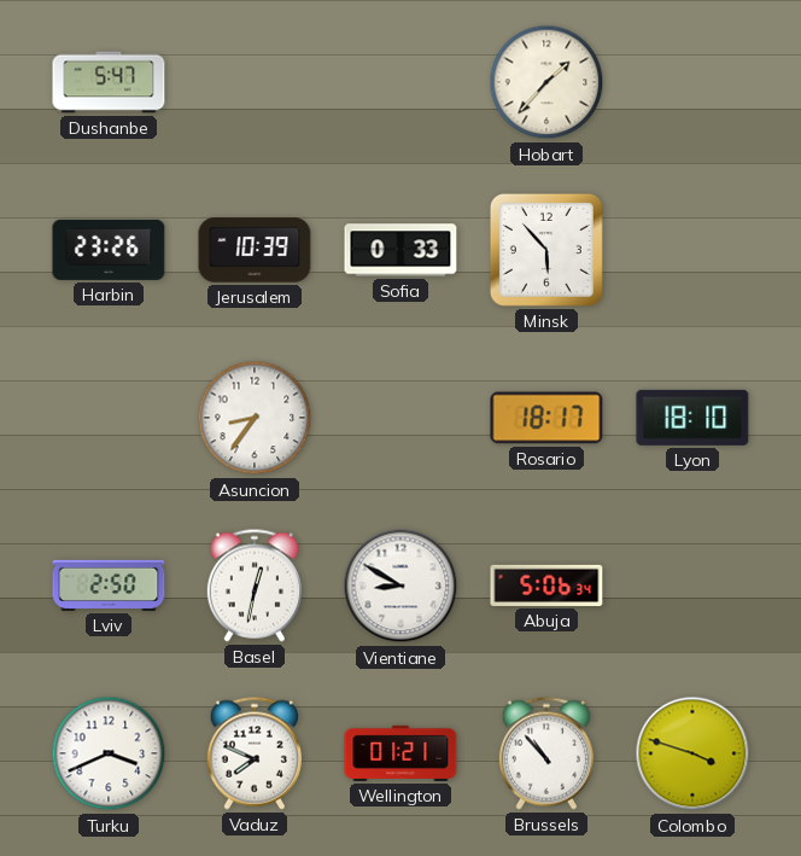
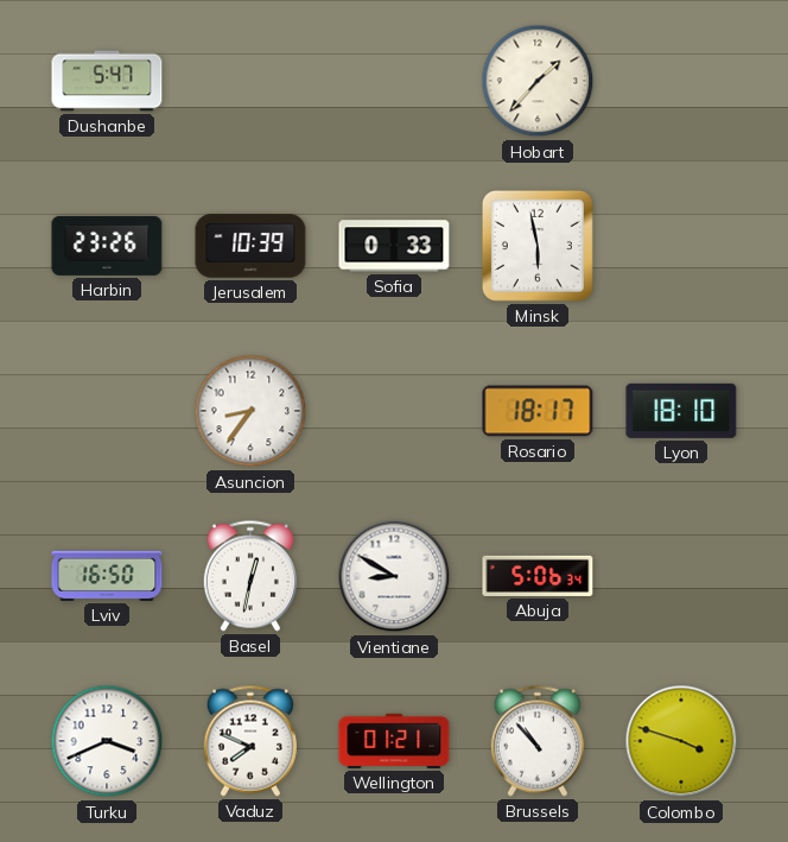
Minsk: 5:53 -> 5:58
Lviv: 2:50 -> 16:50
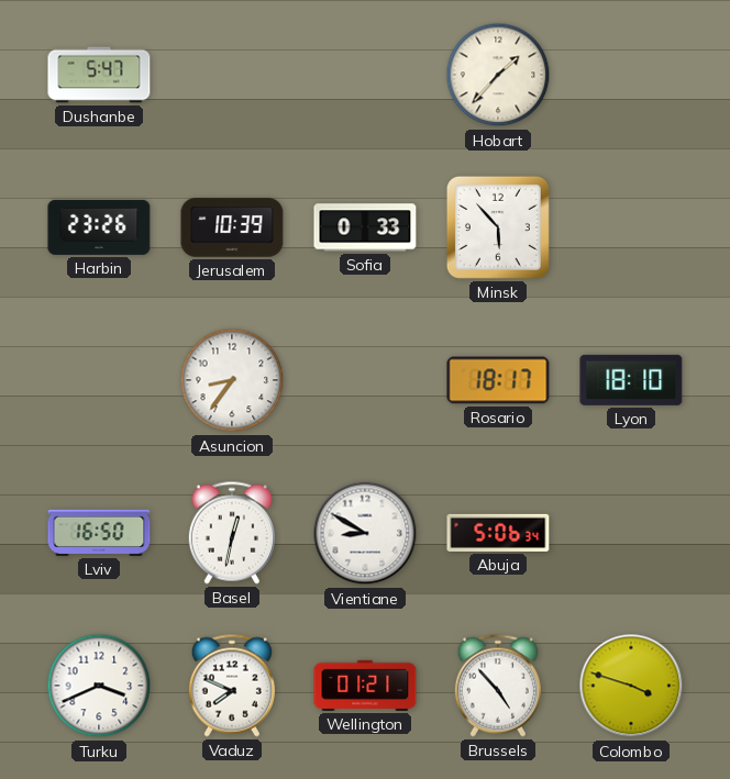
Minsk: 5:58 -> 5:53
Brussels: 10:53 -> 4:53
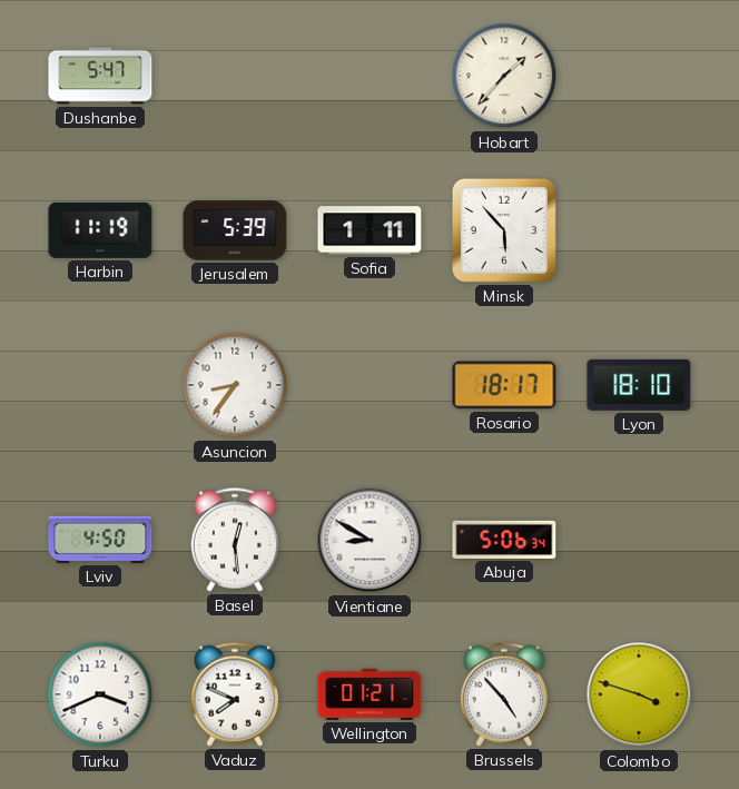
Harbin: 23:26 -> 11:19
Jerusalem: 10:39 -> 5:39
Sofia: 0:33 -> 1:11
Lviv: 16:50 -> 4:50
Basel: 12:32 -> 12:29
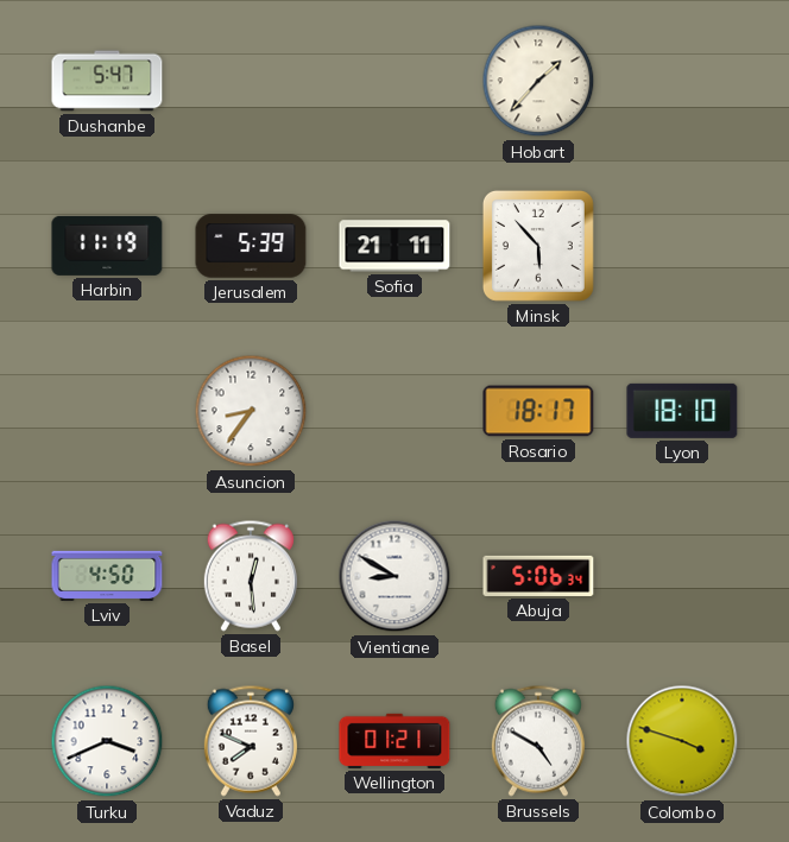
Sofia: 1:11 -> 21:11
Brussels: 4:53 -> 4:50
